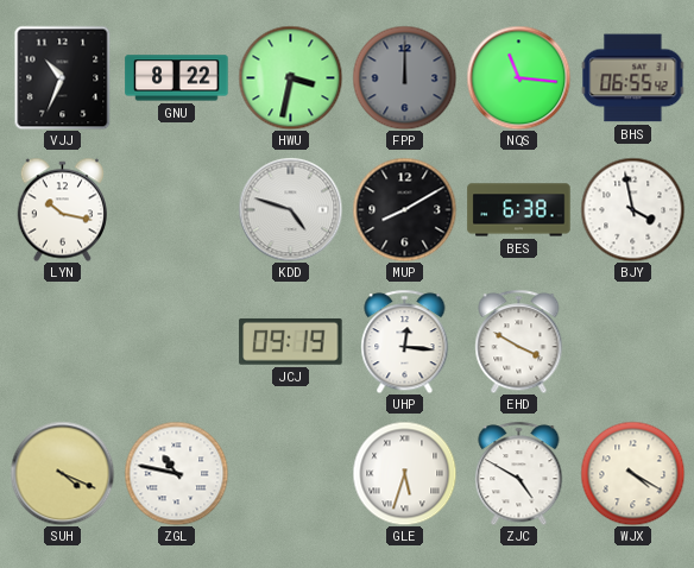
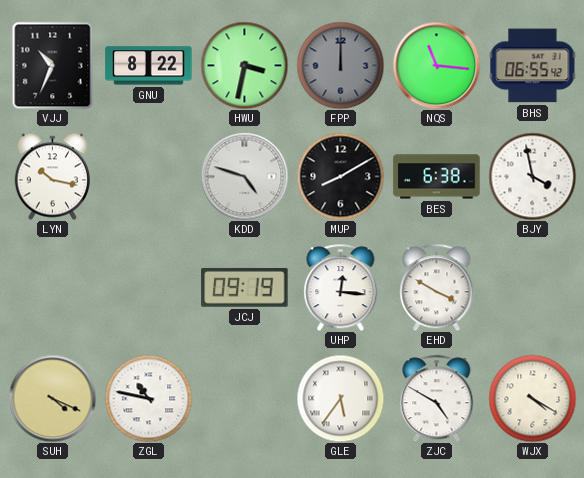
GLE: 5:33 -> 5:36
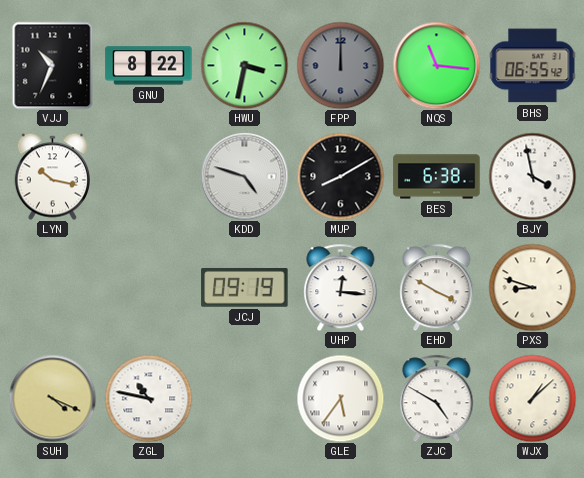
PXS: none -> 8:48
WJX: 4:20 -> 1:08
